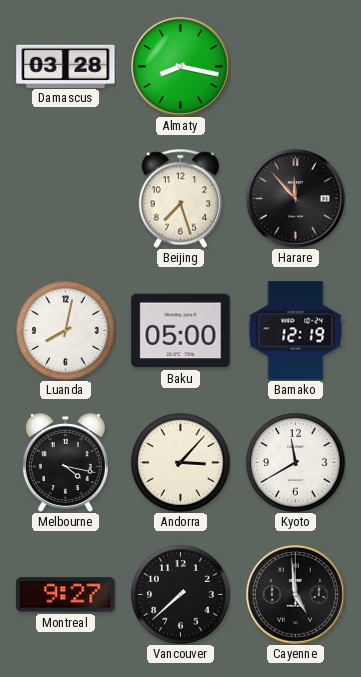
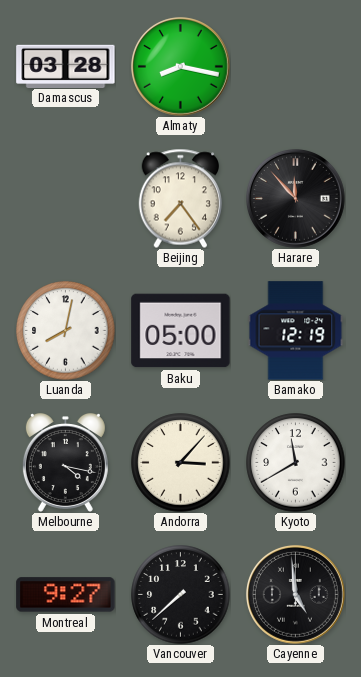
Beijing: 7:27 -> 7:24
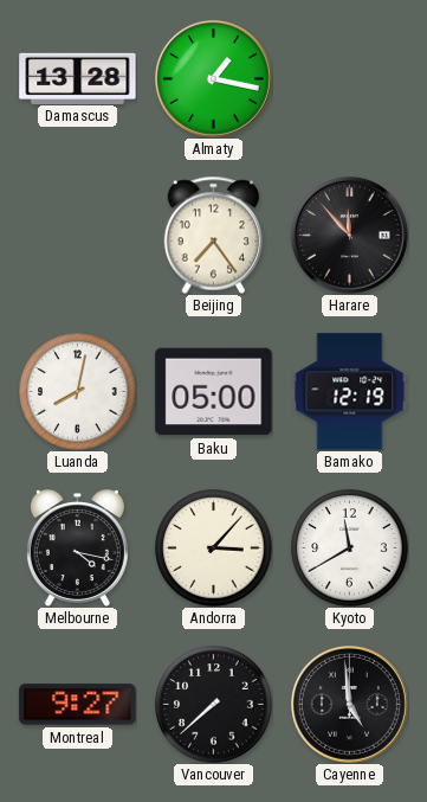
Damascus: 03:28 -> 13:28
Almaty: 8:17 -> 1:17
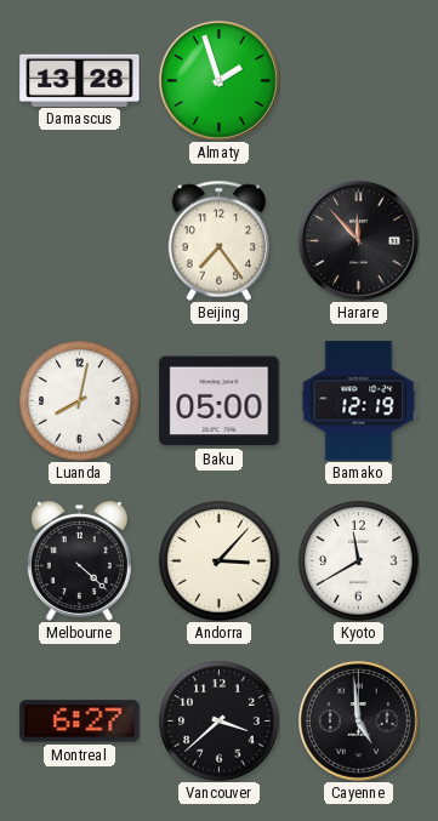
Almaty: 1:17 -> 1:57
Melbourne: 4:17 -> 4:22
Montreal: 9:27 -> 6:27
Vancouver: 7:38 -> 3:38
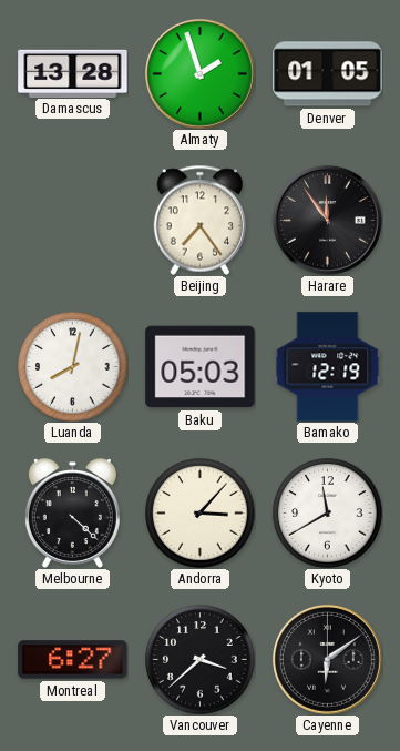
Denver: none -> 01:05
Harare: 11:53 -> 11:54
Baku: 05:00 -> 05:03
Cayenne: 4:59 -> 6:09
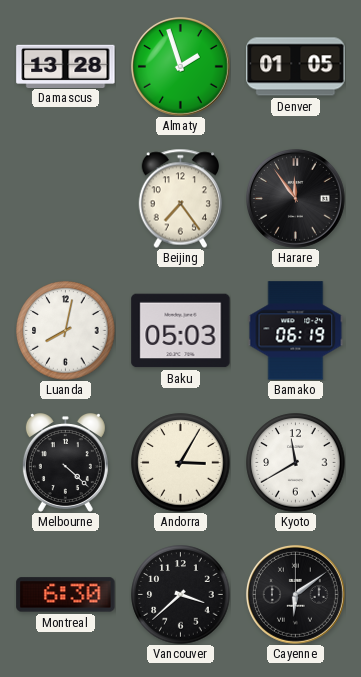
Bamako: 12:19 -> 06:19
Andorra: 3:07 -> 3:05
Montreal: 6:27 -> 6:30
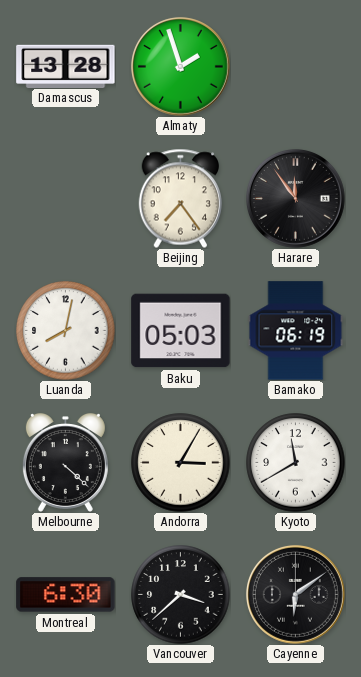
Denver: 01:05 -> none
